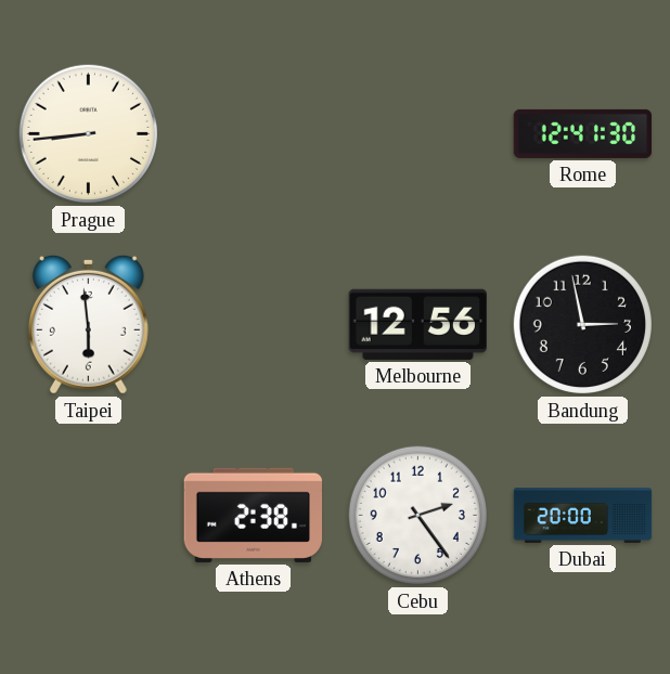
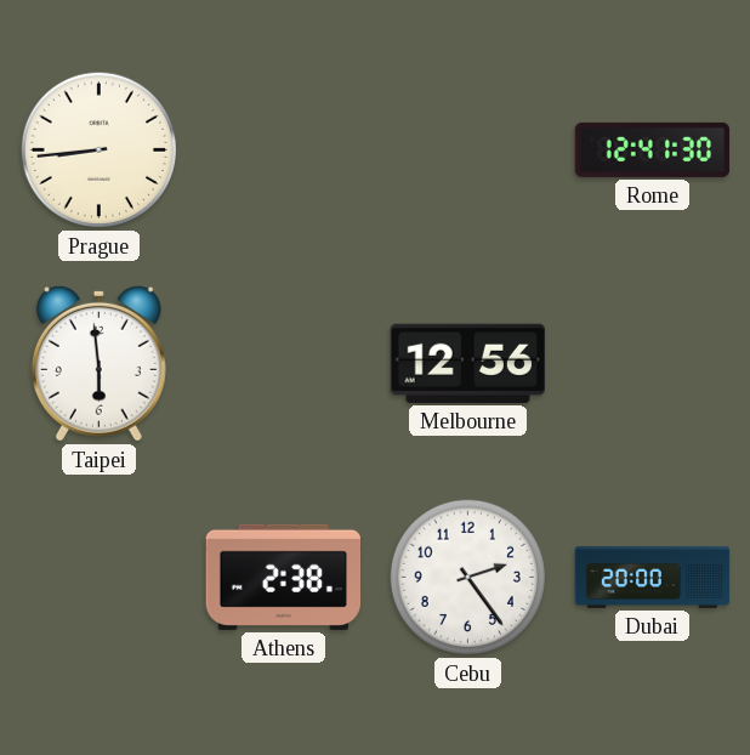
Bandung: 2:58 -> none
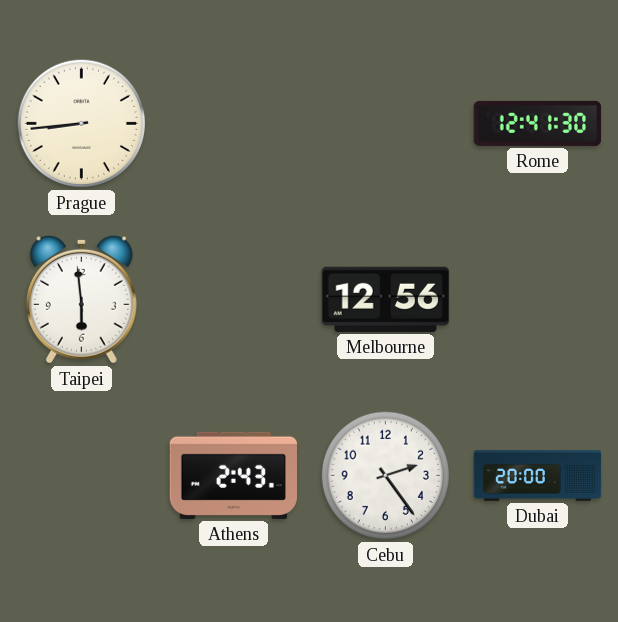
Athens: 2:38 -> 2:43
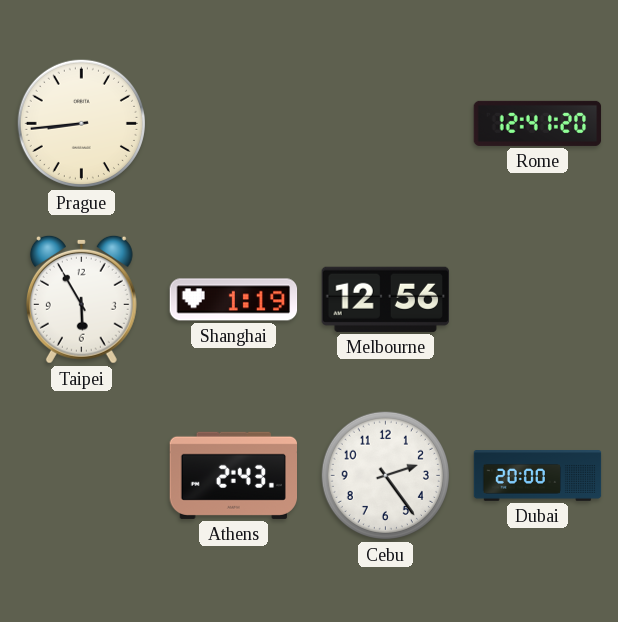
Rome: 12:41:30 -> 12:41:20
Taipei: 5:59 -> 5:55
Shanghai: none -> 1:19
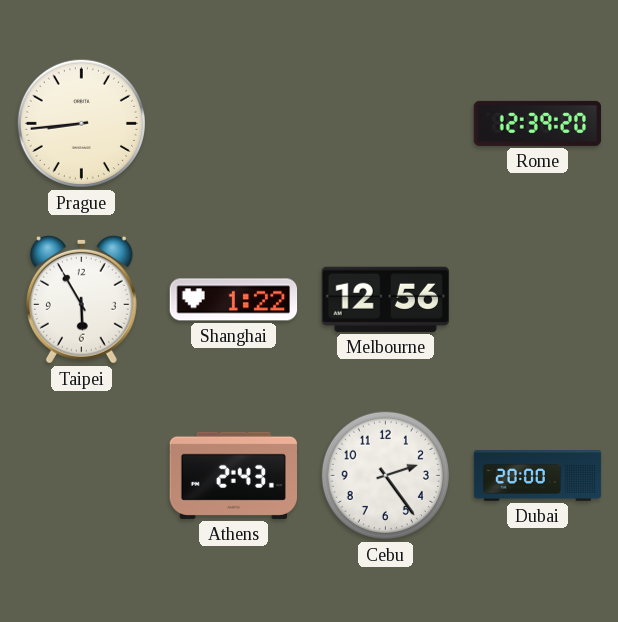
Rome: 12:41 -> 12:39
Shanghai: 1:19 -> 1:22
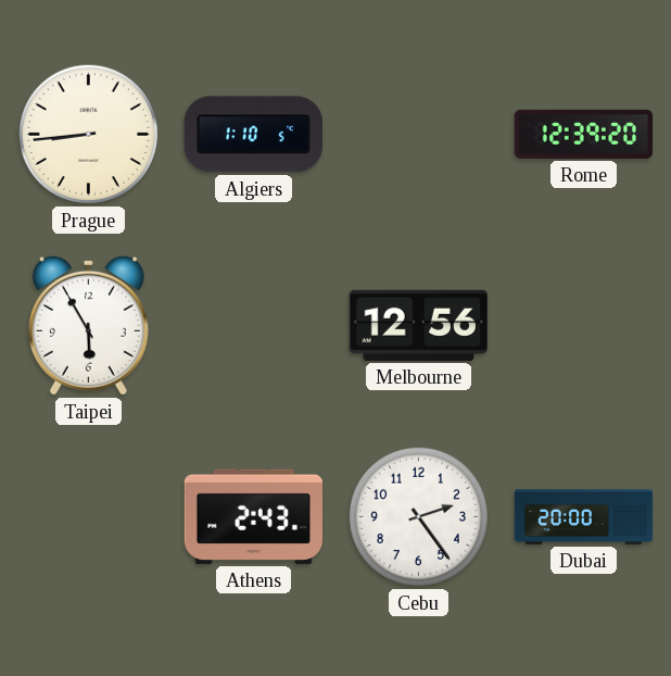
Algiers: none -> 1:10
Shanghai: 1:22 -> none
